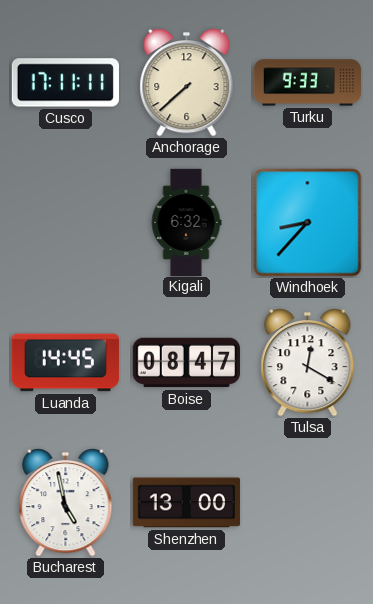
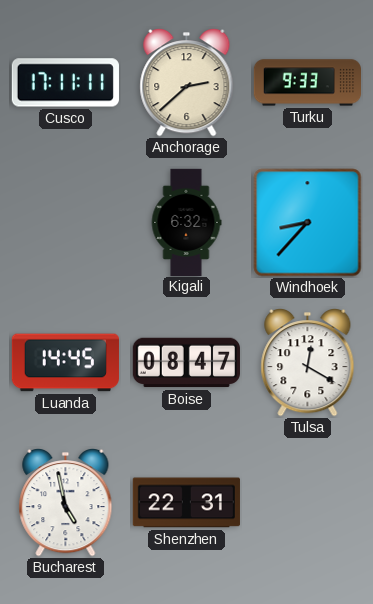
Anchorage: 7:38 -> 2:38
Shenzhen: 13:00 -> 22:31
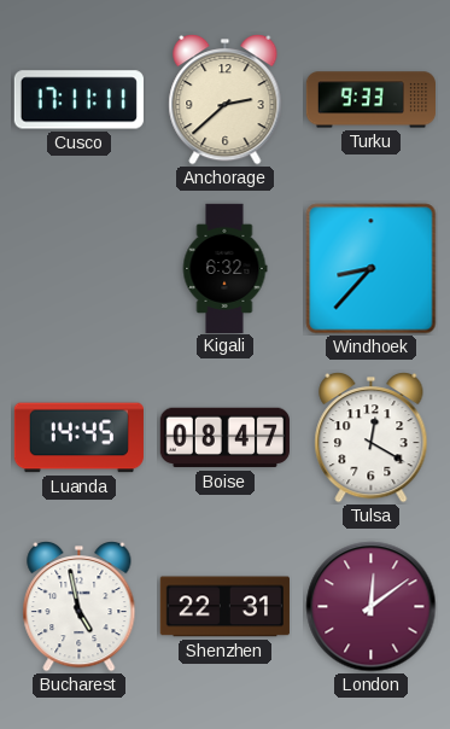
London: none -> 12:09
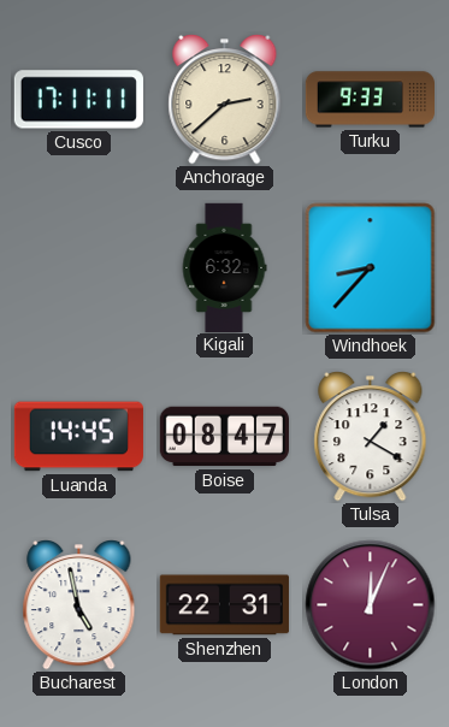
Tulsa: 12:20 -> 1:20
London: 12:09 -> 12:04
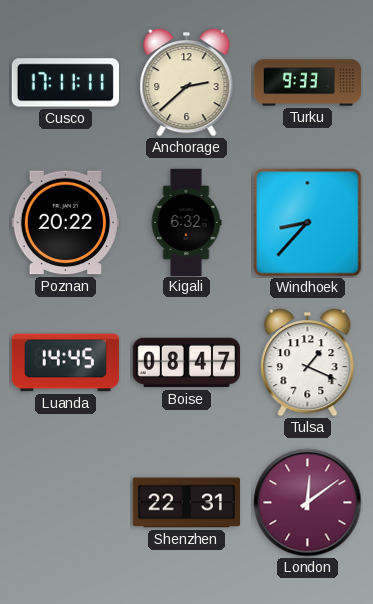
Poznan: none -> 20:22
Tulsa: 1:20 -> 1:19
Bucharest: 4:58 -> none
London: 12:04 -> 12:09
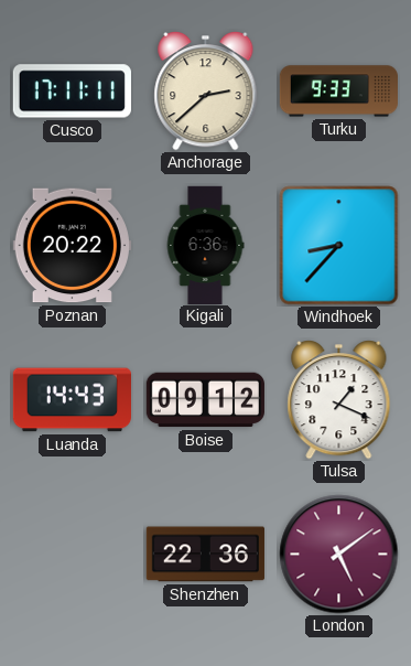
Kigali: 6:32 -> 6:36
Luanda: 14:45 -> 14:43
Boise: 08:47 -> 09:12
Shenzhen: 22:31 -> 22:36
London: 12:09 -> 5:09
